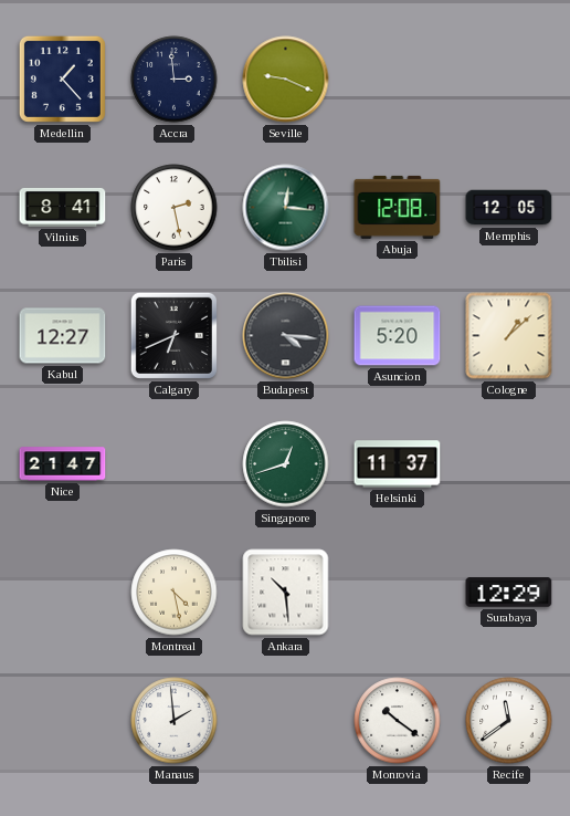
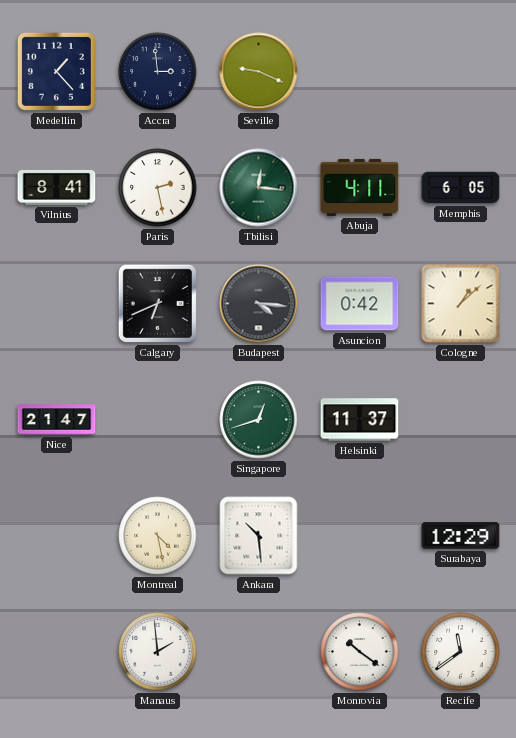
Abuja: 12:08 -> 4:11
Memphis: 12:05 -> 6:05
Kabul: 12:27 -> none
Asuncion: 5:20 -> 0:42
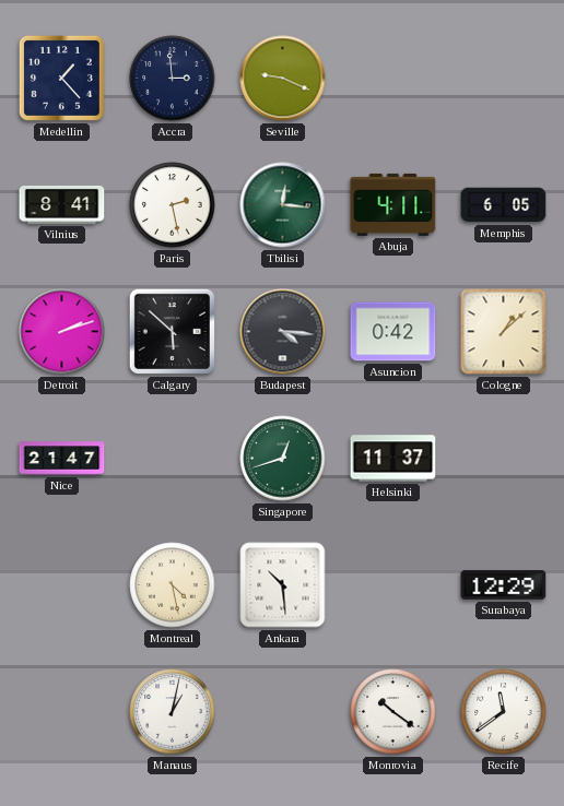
Detroit: none -> 2:12
Calgary: 6:41 -> 5:52
Manaus: 1:59 -> 1:02
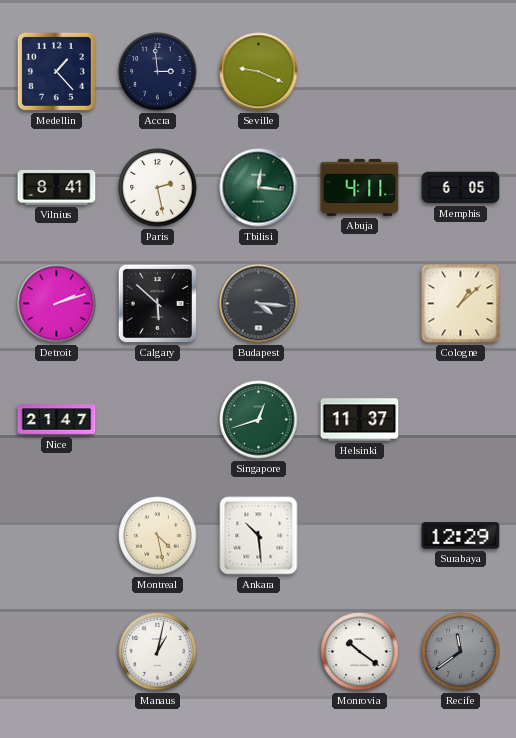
Asuncion: 0:42 -> none
Recife dial: white -> grey
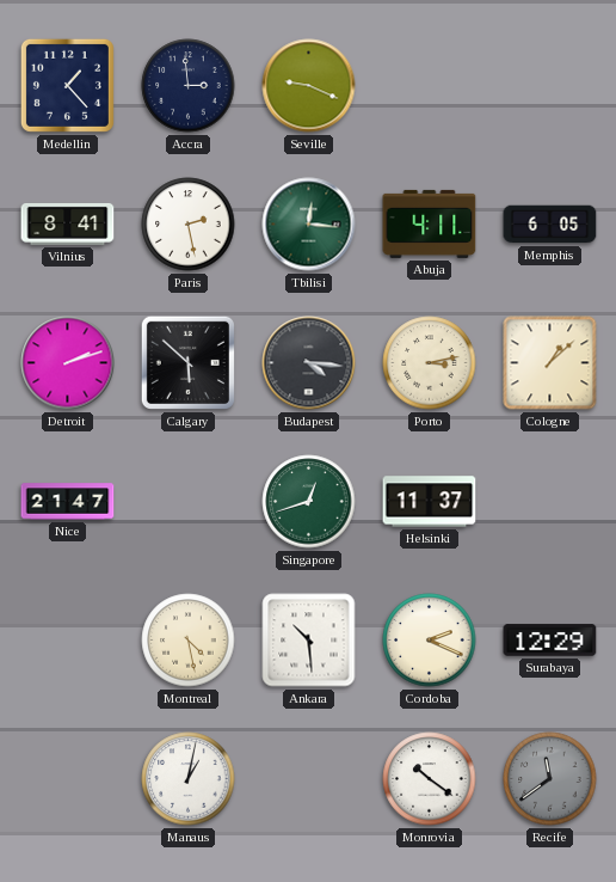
Porto: none -> 3:13
Cordoba: none -> 2:19
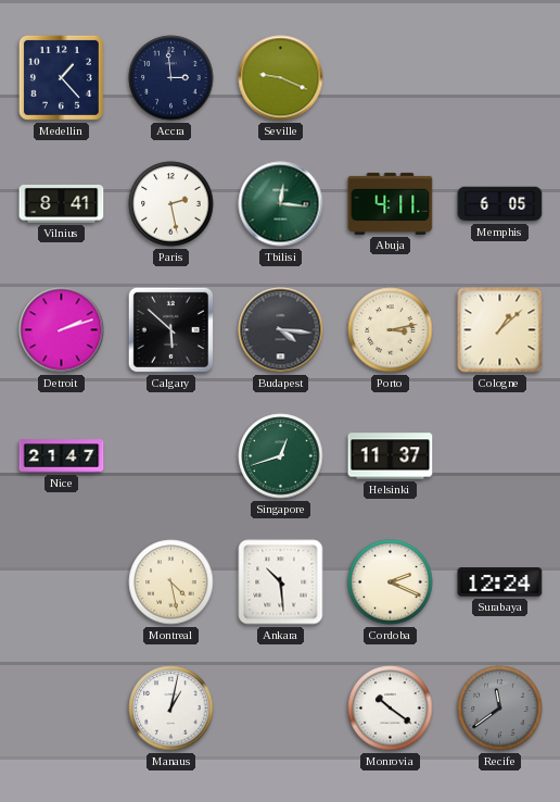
Surabaya: 12:29 -> 12:24
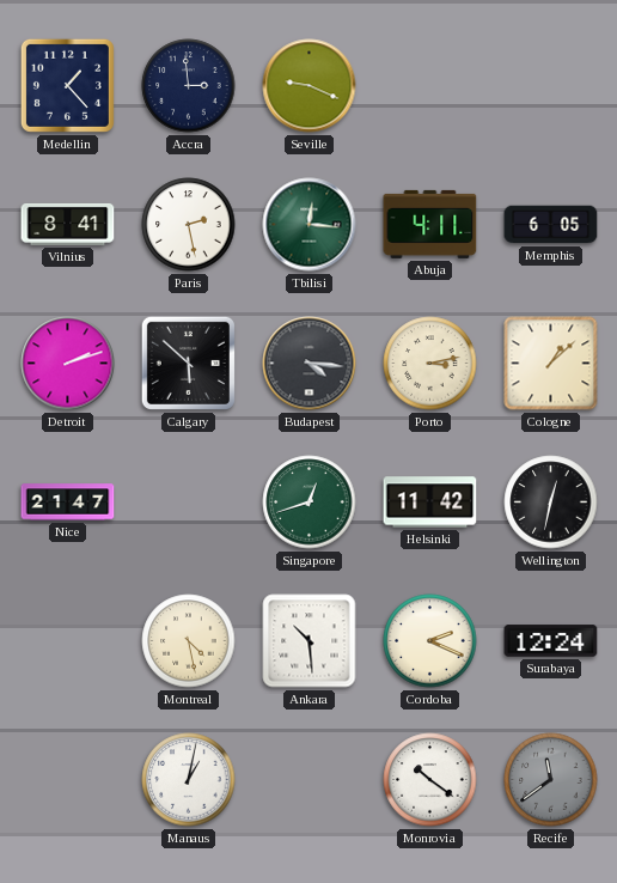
Helsinki: 11:37 -> 11:42
Wellington: none -> 12:32
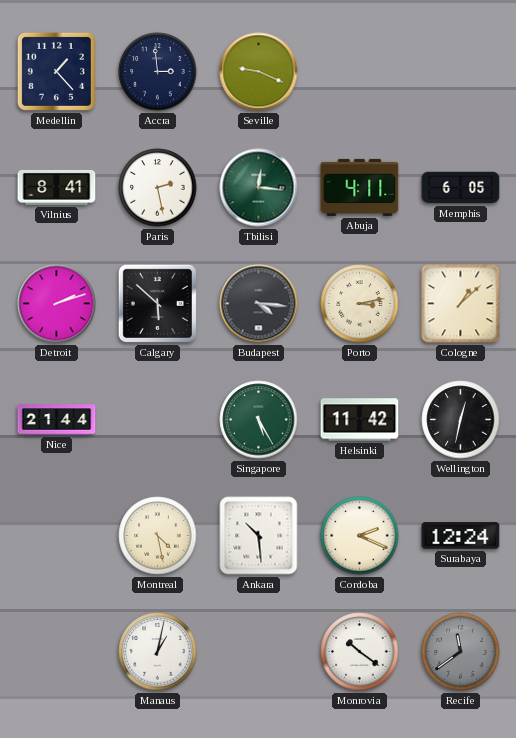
Nice: 21:47 -> 21:44
Singapore: 12:42 -> 5:25
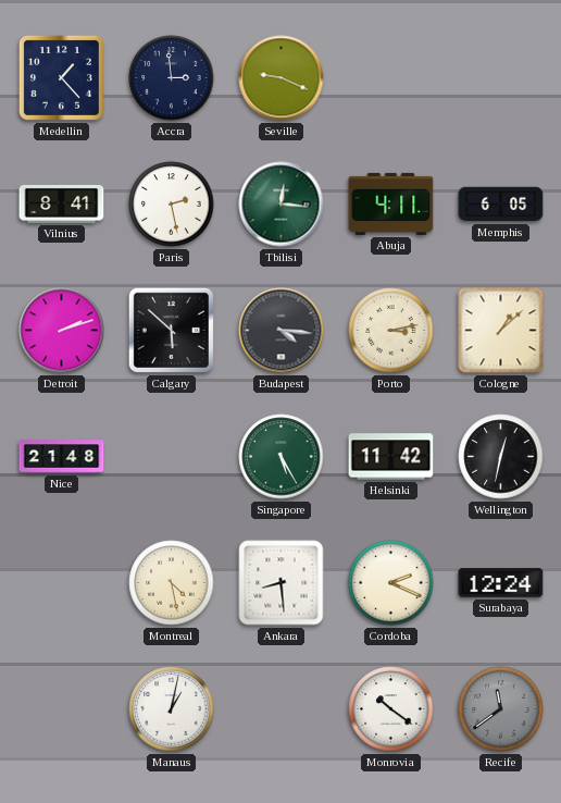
Nice: 21:44 -> 21:48
Ankara: 10:29 -> 8:29
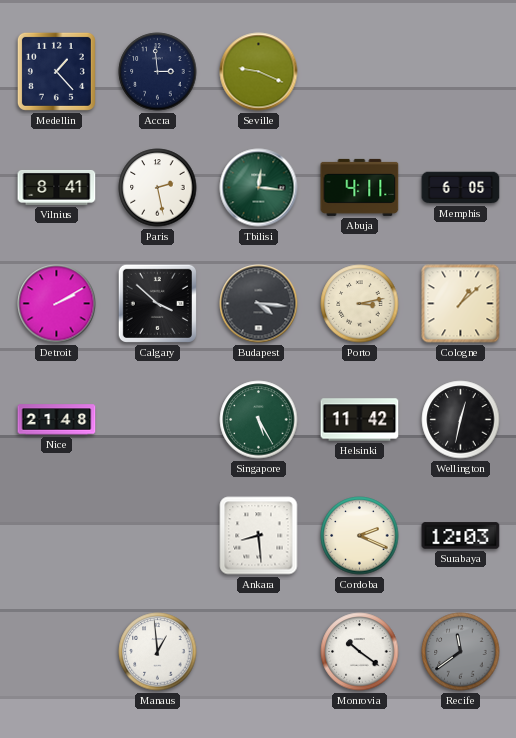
Detroit: 2:12 -> 2:10
Calgary: 5:52 -> 3:52
Montreal: 4:28 -> none
Surabaya: 12:24 -> 12:03
Manaus: 1:02 -> 12:59
